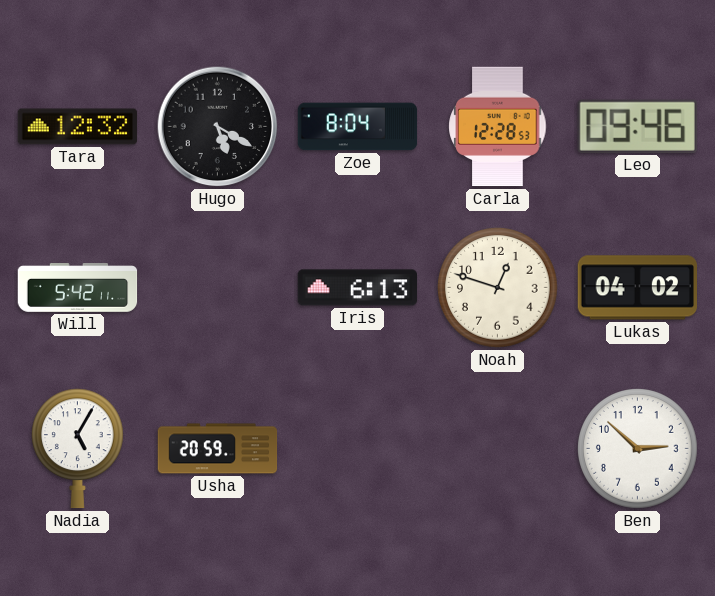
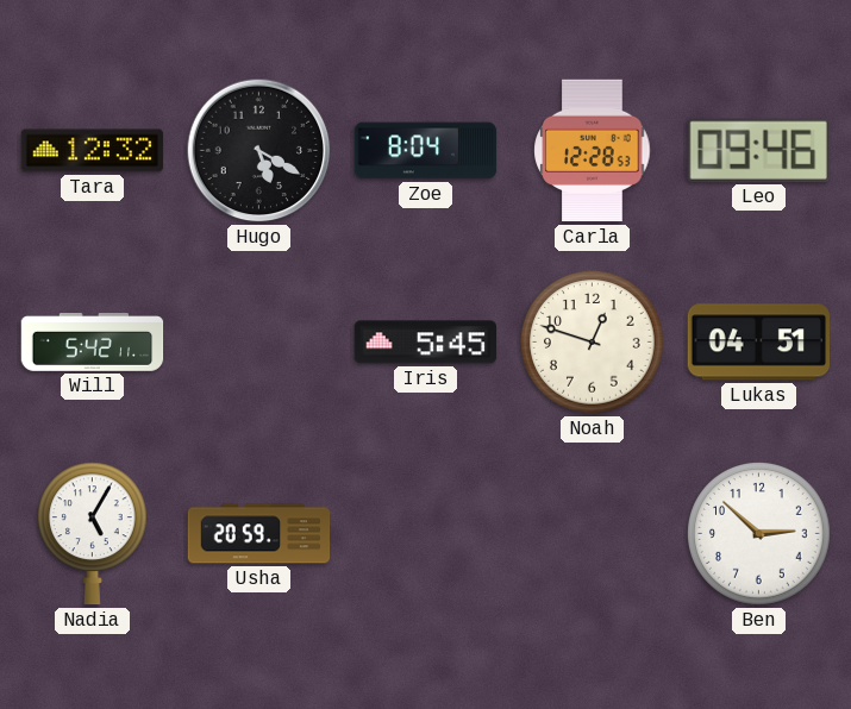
Iris: 6:13 -> 5:45
Lukas: 04:02 -> 04:51
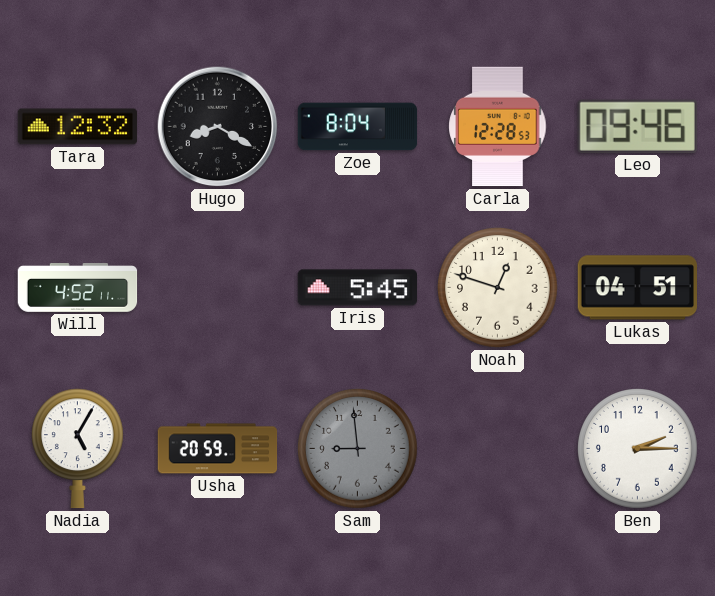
Hugo: 5:20 -> 8:20
Will: 5:42 -> 4:52
Sam: none -> 8:59
Ben: 2:52 -> 2:15
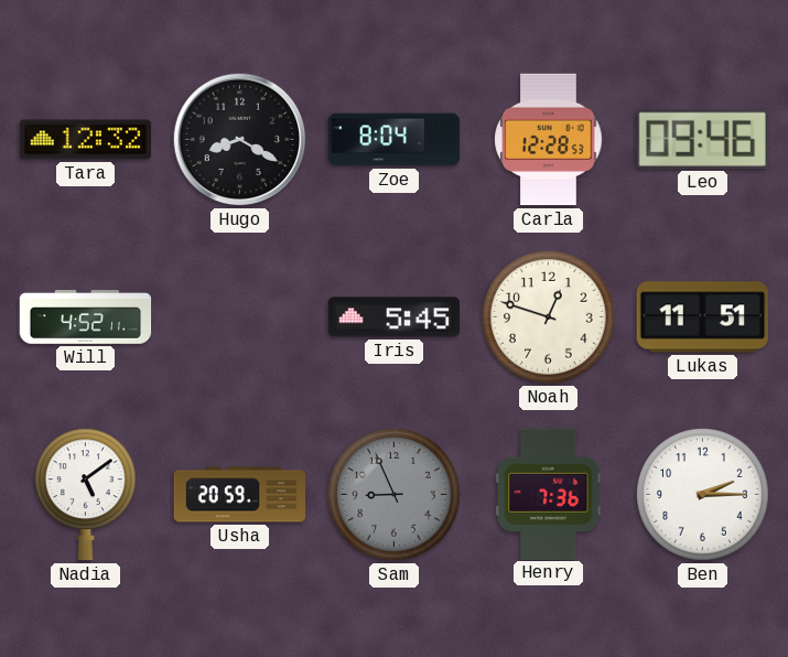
Lukas: 04:51 -> 11:51
Nadia: 5:05 -> 5:09
Sam: 8:59 -> 8:56
Henry: none -> 7:36
